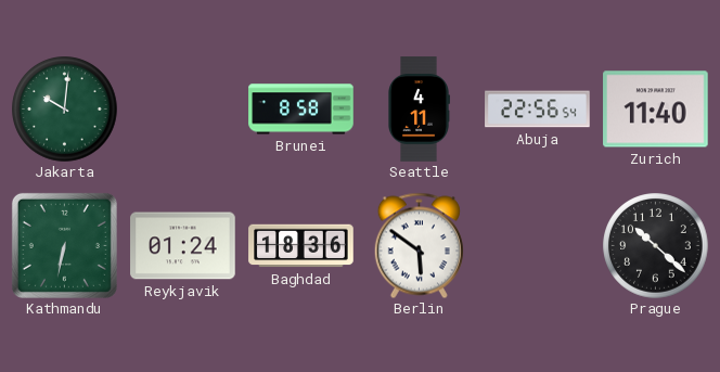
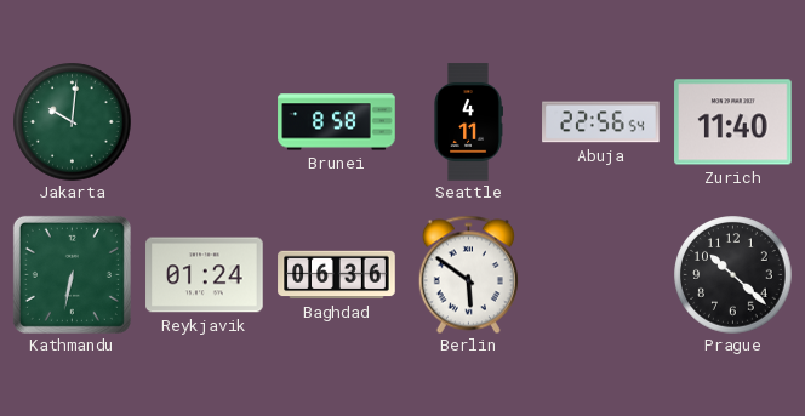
Baghdad: 18:36 -> 06:36
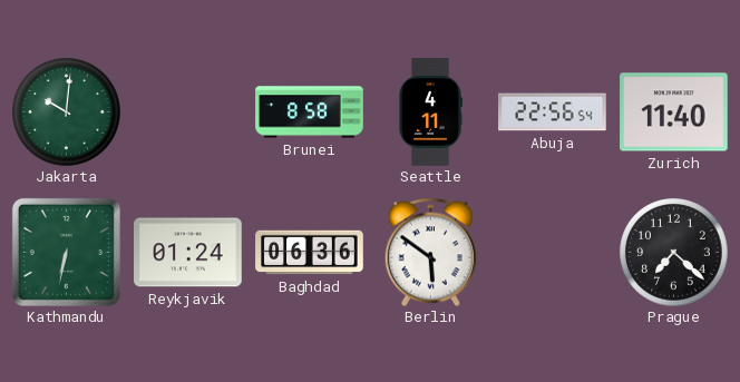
Prague: 10:22 -> 7:22
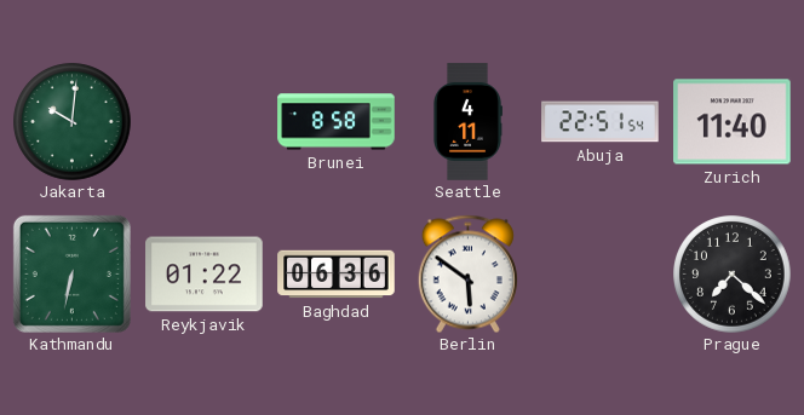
Abuja: 22:56 -> 22:51
Reykjavik: 01:24 -> 01:22
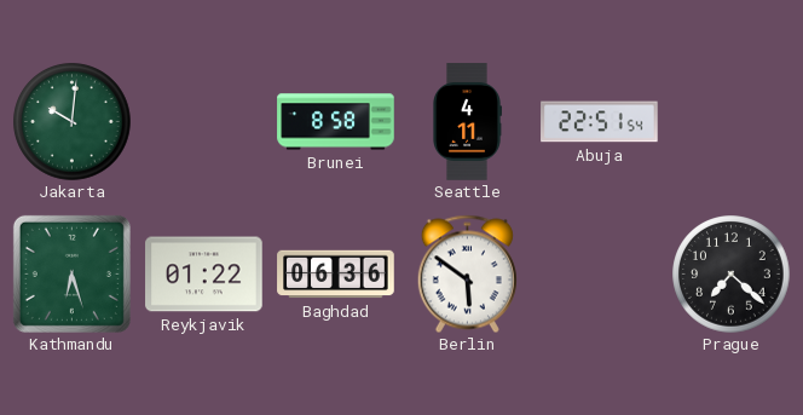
Zurich: 11:40 -> none
Kathmandu: 6:32 -> 6:27
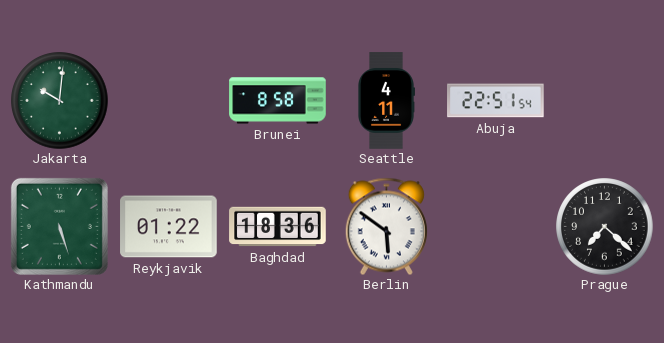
Kathmandu: 6:27 -> 5:27
Baghdad: 06:36 -> 18:36
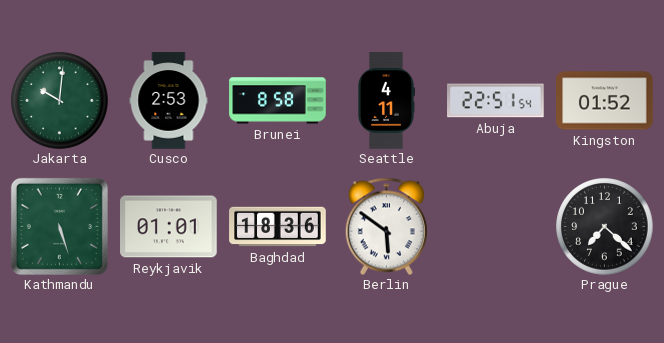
Cusco: none -> 2:53
Kingston: none -> 01:52
Reykjavik: 01:22 -> 01:01
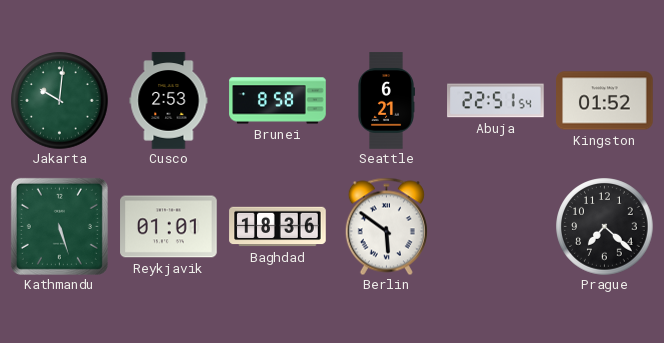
Seattle: 4:11 -> 6:21
